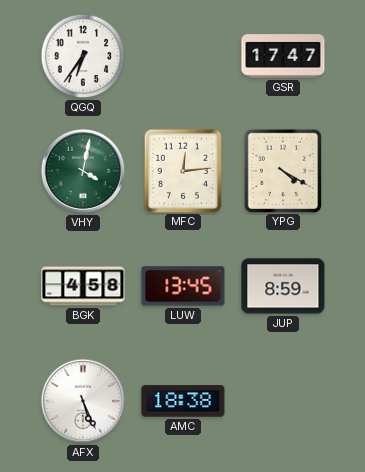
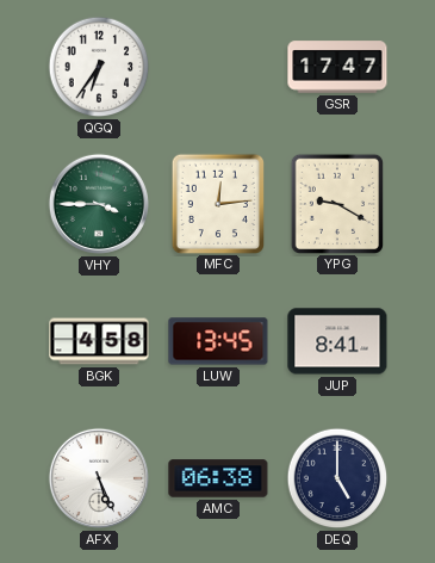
VHY: 4:02 -> 3:45
YPG: 4:20 -> 9:20
JUP: 8:59 -> 8:41
AMC: 18:38 -> 06:38
DEQ: none -> 5:00
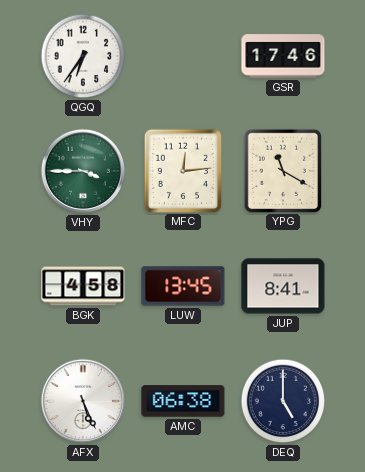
GSR: 17:47 -> 17:46
YPG: 9:20 -> 11:20
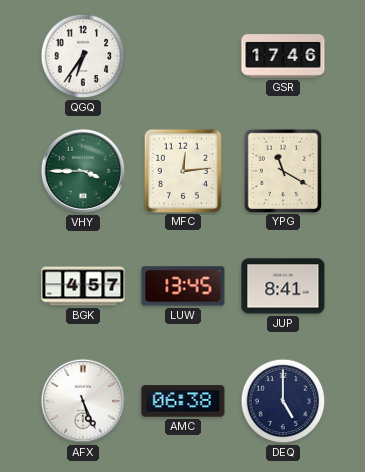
BGK: 4:58 -> 4:57
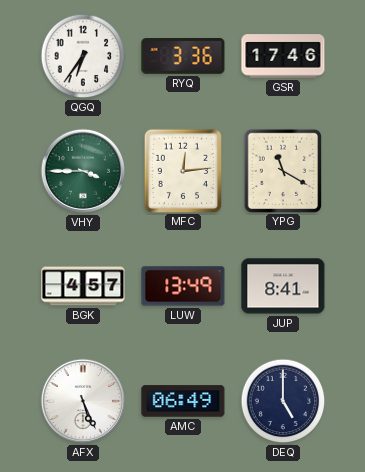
RYQ: none -> 3:36
LUW: 13:45 -> 13:49
AMC: 06:38 -> 06:49
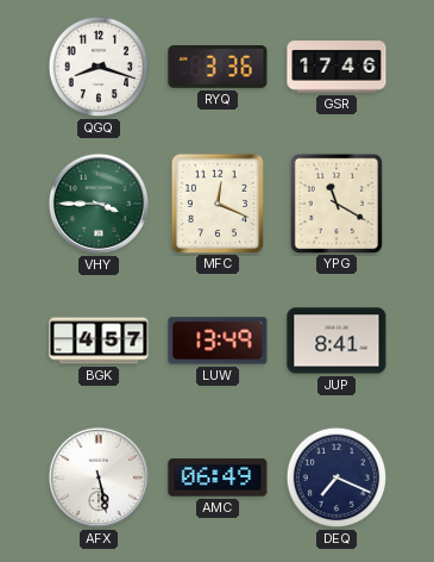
QGQ: 6:36 -> 8:18
MFC: 12:14 -> 12:19
AFX: 5:26 -> 5:28
DEQ: 5:00 -> 7:19
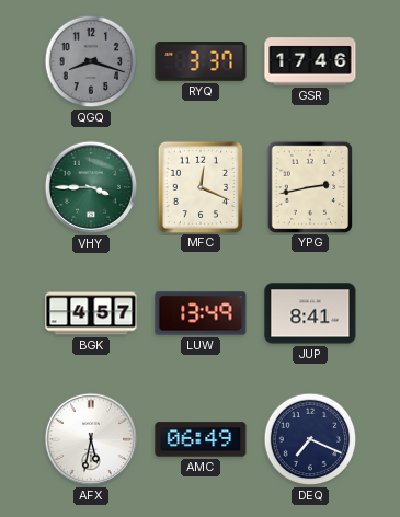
QGQ dial: white -> grey
RYQ: 3:36 -> 3:37
YPG: 11:20 -> 2:43
AFX: 5:28 -> 5:32
